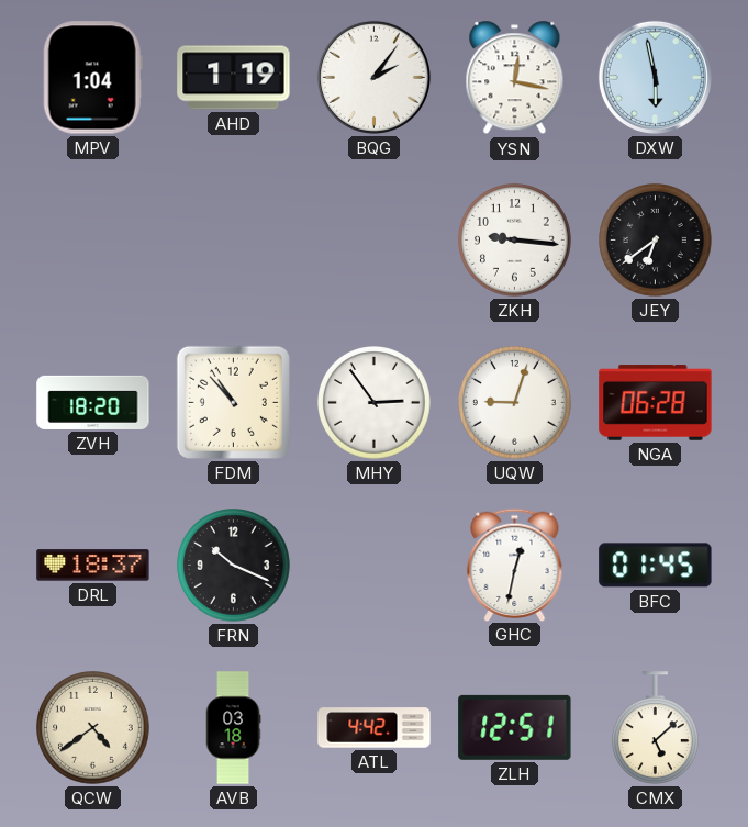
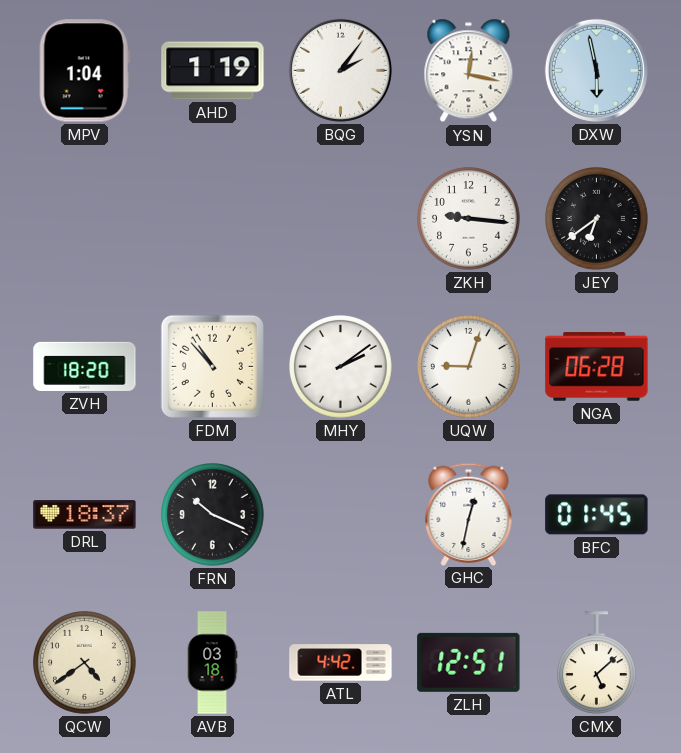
MHY: 2:54 -> 2:09
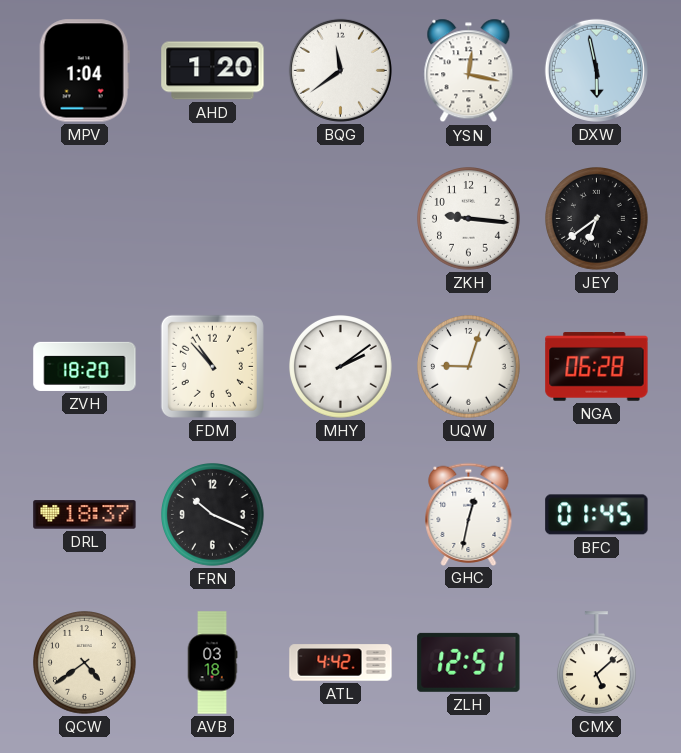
AHD: 1:19 -> 1:20
BQG: 2:06 -> 11:39
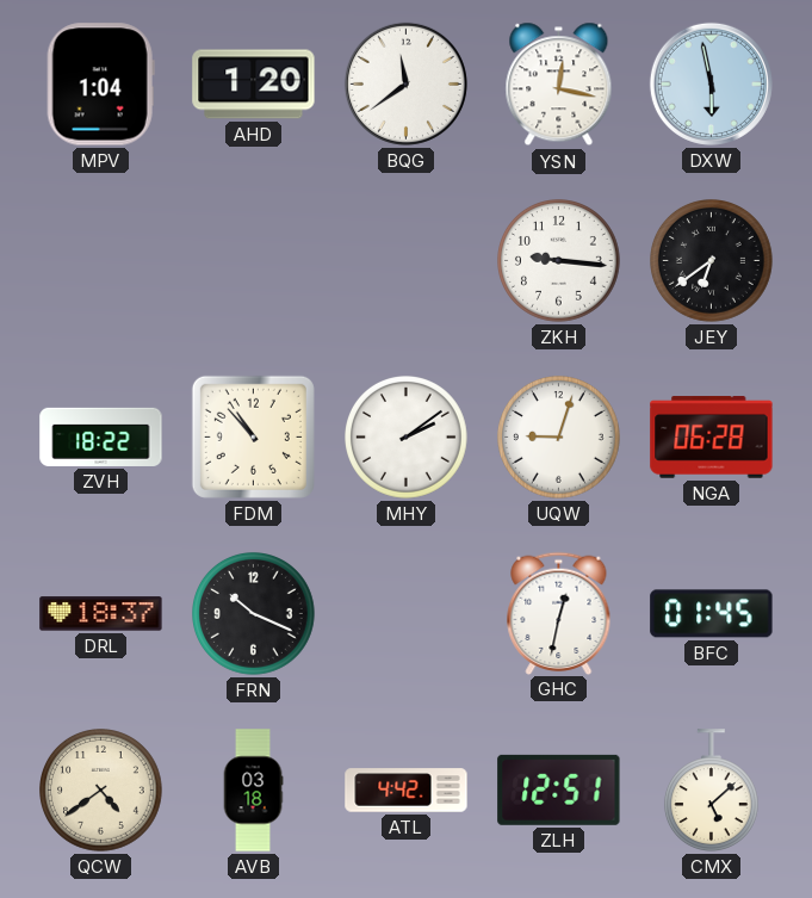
ZVH: 18:20 -> 18:22
